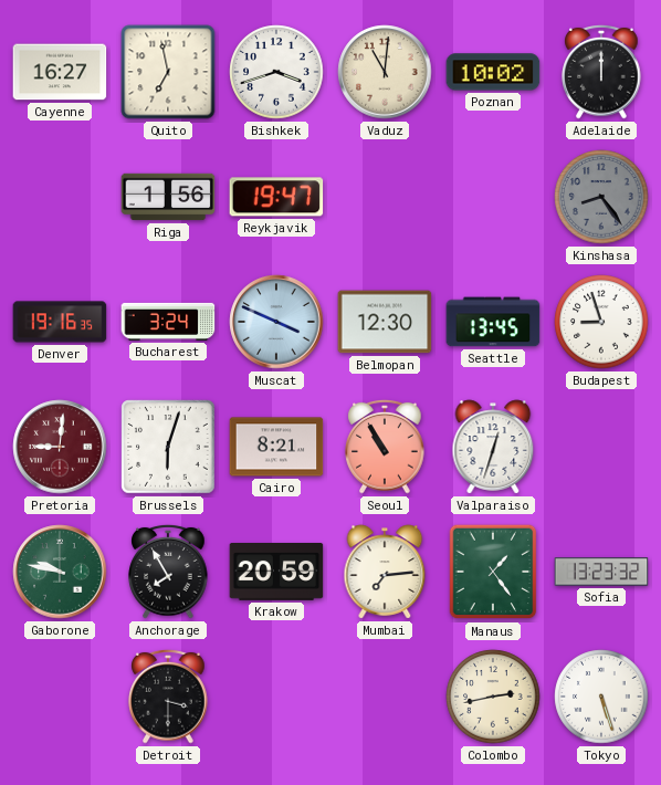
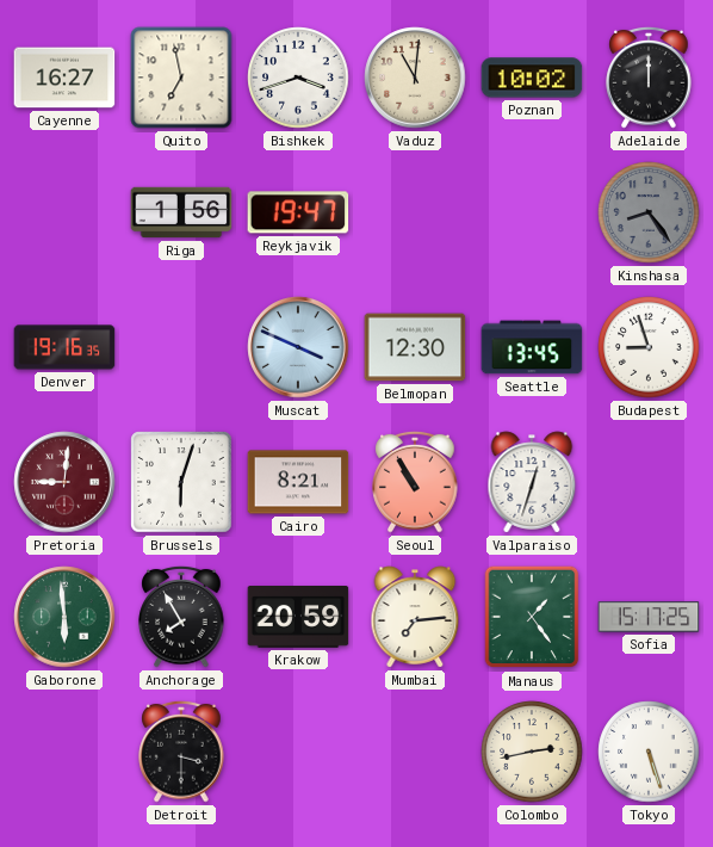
Bucharest: 3:24 -> none
Gaborone: 9:47 -> 5:59
Sofia: 13:23 -> 15:17
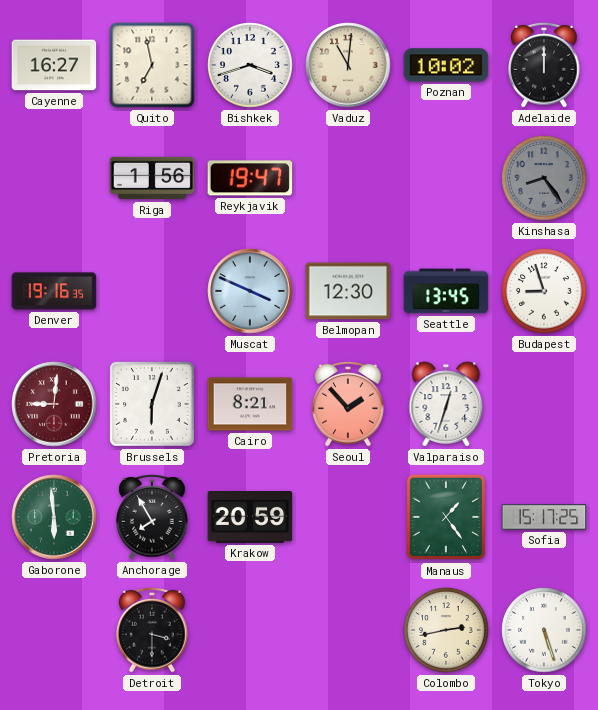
Seoul: 10:55 -> 1:53
Mumbai: 7:14 -> none
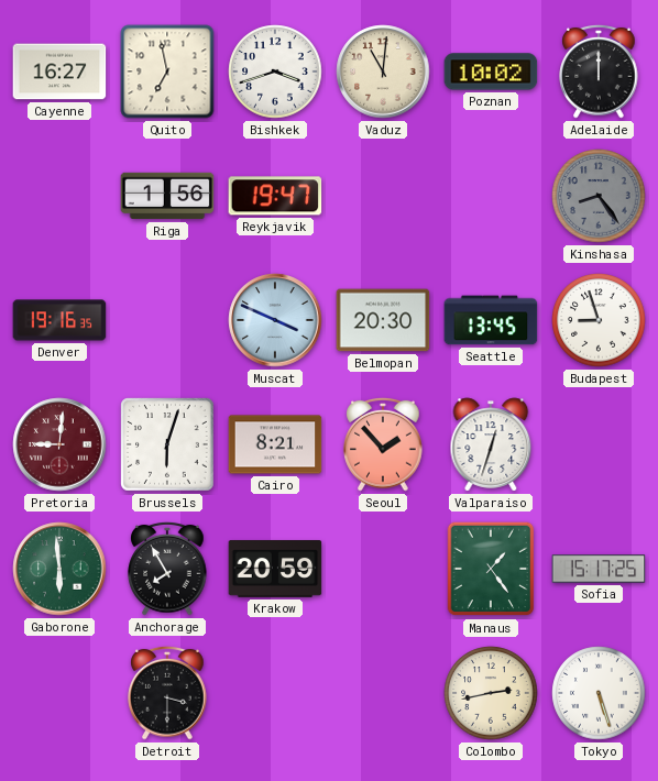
Belmopan: 12:30 -> 20:30
